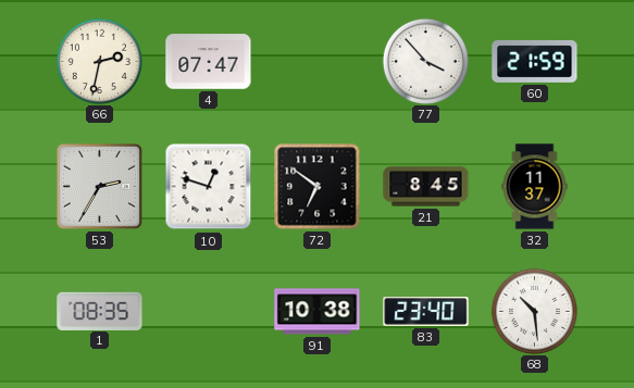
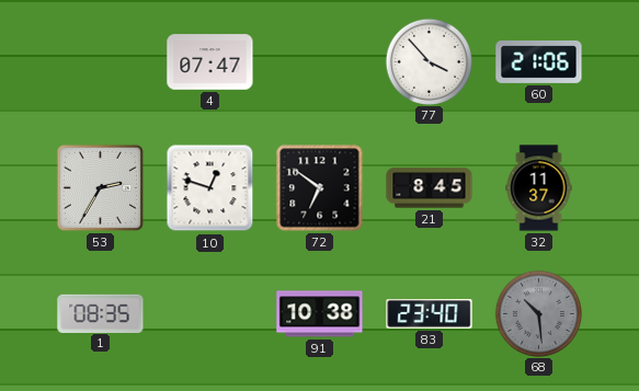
66: 2:32 -> none
60: 21:59 -> 21:06
68 dial: white -> grey
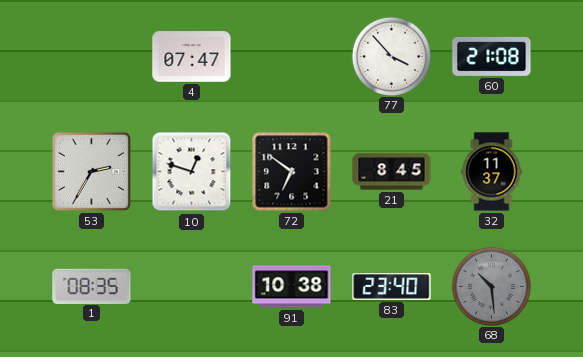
60: 21:06 -> 21:08
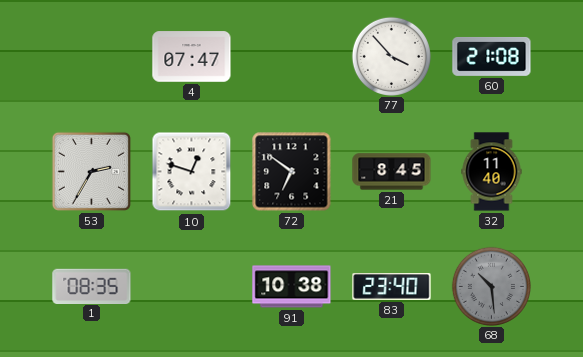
32: 11:37 -> 11:40
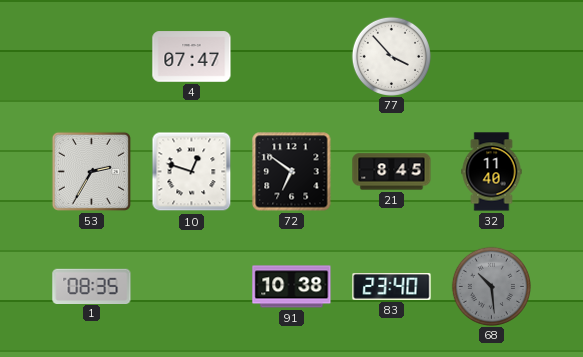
60: 21:08 -> none
